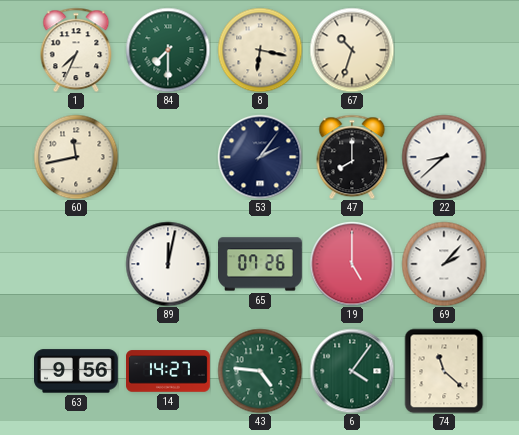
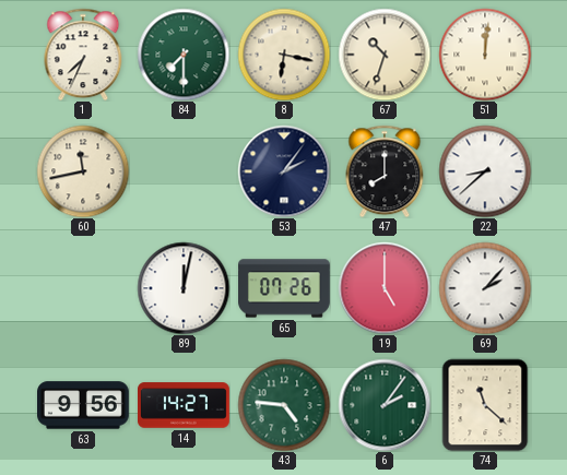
51: none -> 12:01
6: 4:06 -> 2:06
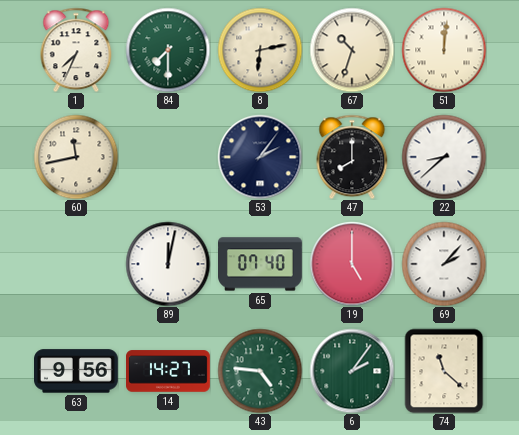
8: 6:17 -> 6:13
65: 07:26 -> 07:40
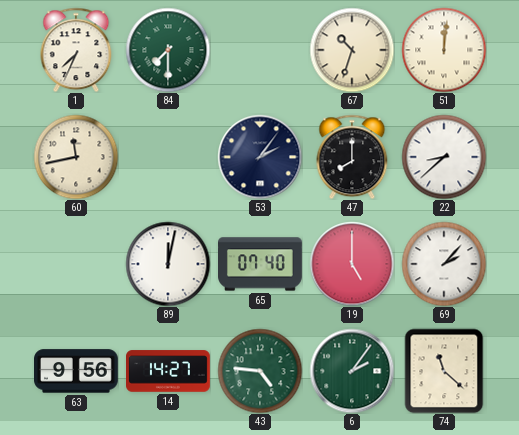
8: 6:13 -> none
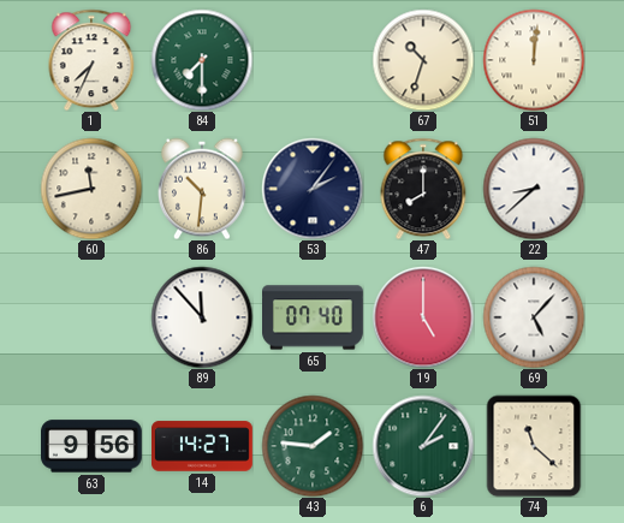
86: none -> 10:31
89: 12:02 -> 11:53
69: 2:07 -> 5:07
43: 4:46 -> 1:46
